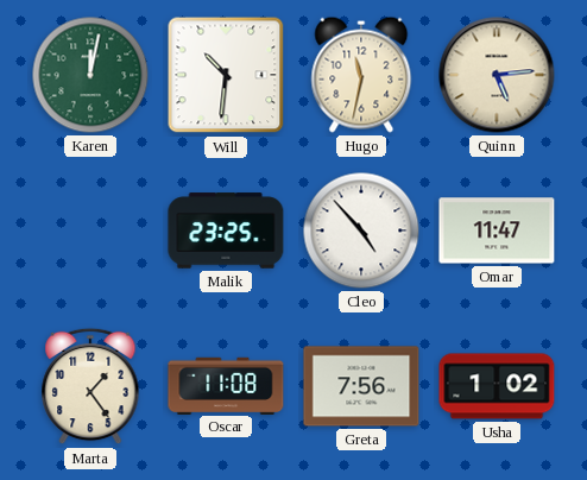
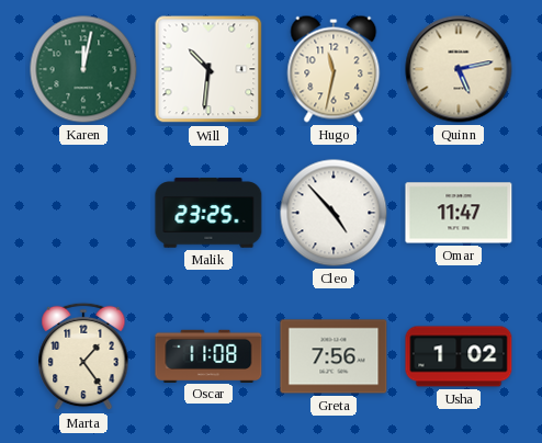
Quinn: 5:14 -> 5:13
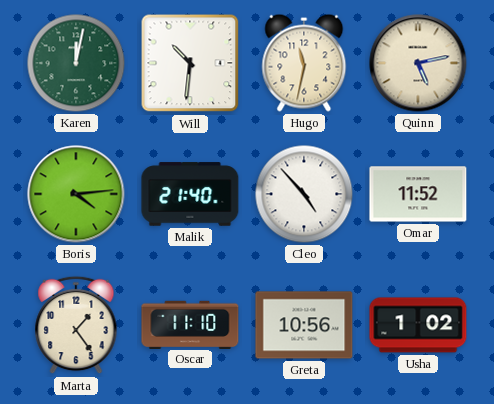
Boris: none -> 4:14
Malik: 23:25 -> 21:40
Omar: 11:47 -> 11:52
Oscar: 11:08 -> 11:10
Greta: 7:56 -> 10:56
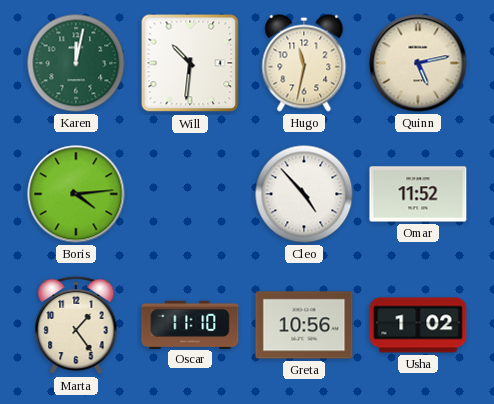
Malik: 21:40 -> none
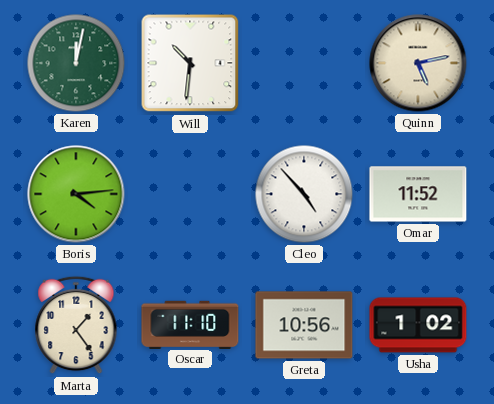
Hugo: 11:32 -> none
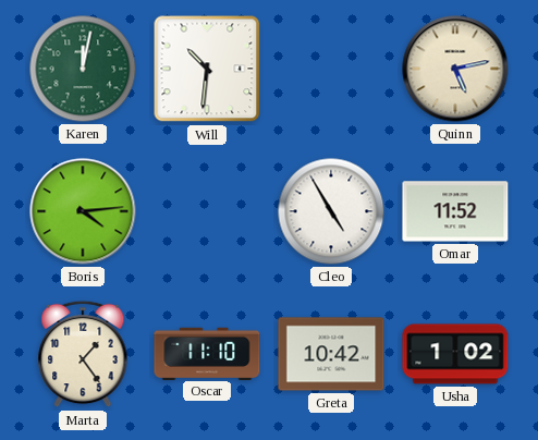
Cleo: 4:53 -> 4:55
Greta: 10:56 -> 10:42
